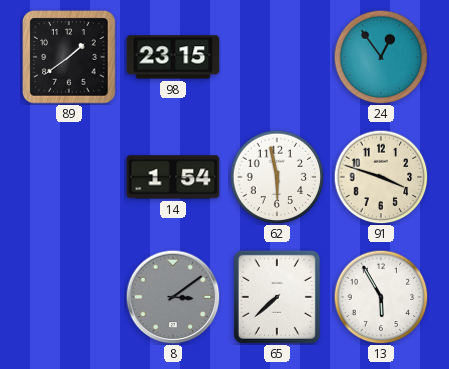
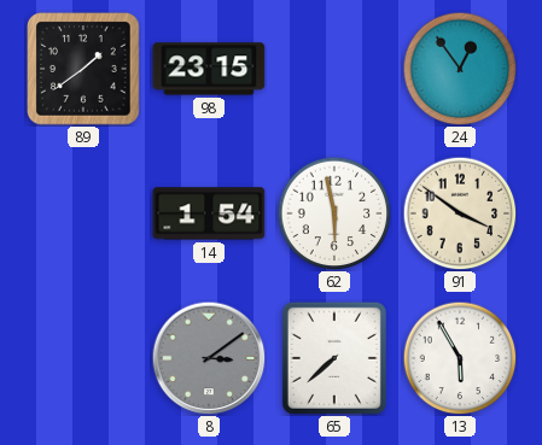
91: 3:48 -> 3:51
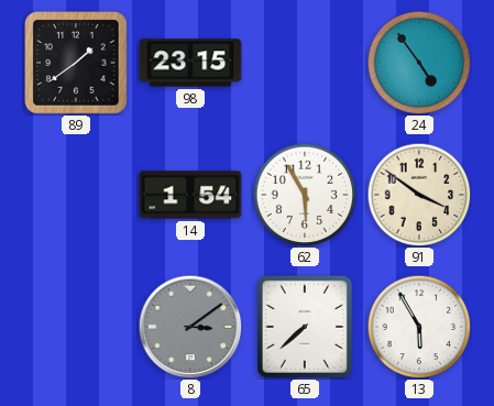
24: 12:54 -> 4:54
62: 5:58 -> 5:55
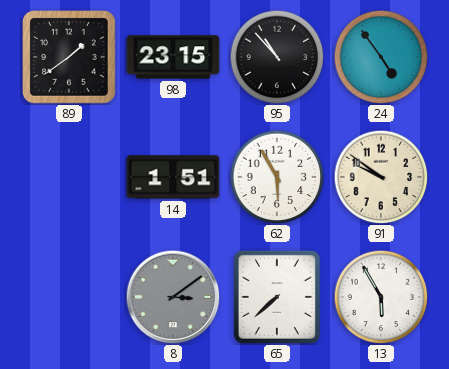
95: none -> 10:53
14: 1:54 -> 1:51
91: 3:51 -> 9:51
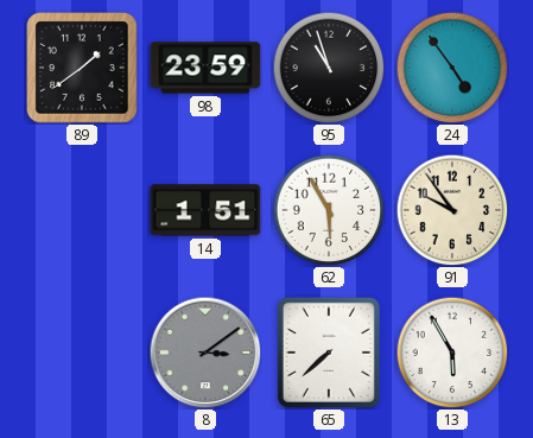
98: 23:15 -> 23:59
95: 10:53 -> 10:57
91: 9:51 -> 9:54
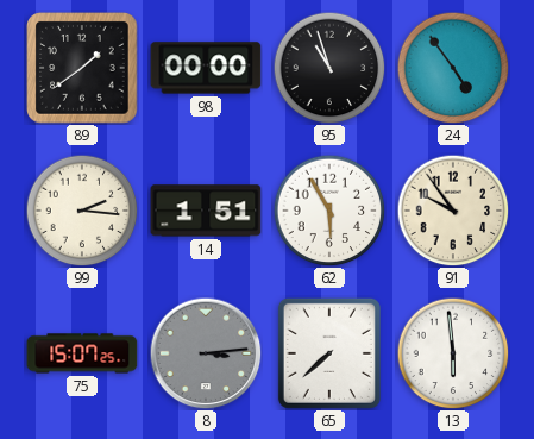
98: 23:59 -> 00:00
99: none -> 2:16
75: none -> 15:07
8: 3:09 -> 3:14
13: 5:55 -> 5:59
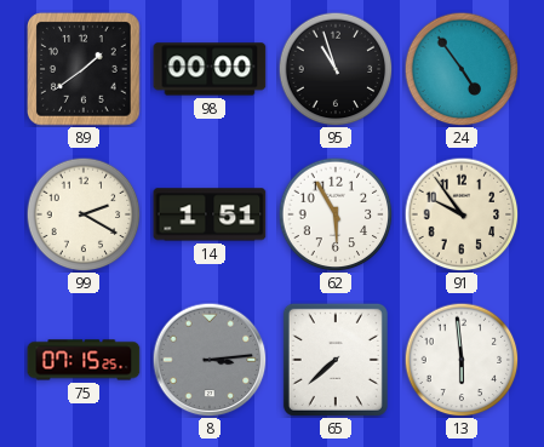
99: 2:16 -> 2:20
75: 15:07 -> 07:15
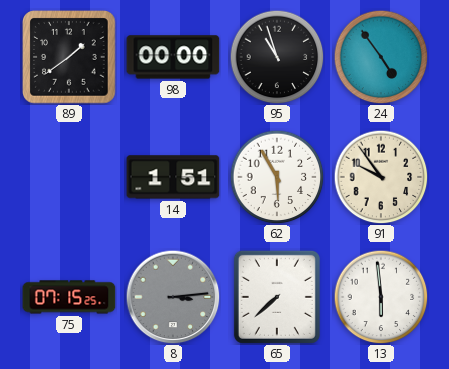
99: 2:20 -> none
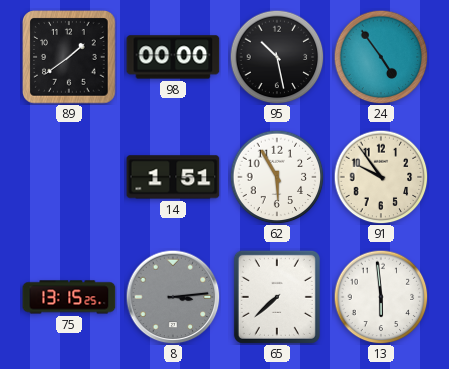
95: 10:57 -> 10:28
75: 07:15 -> 13:15
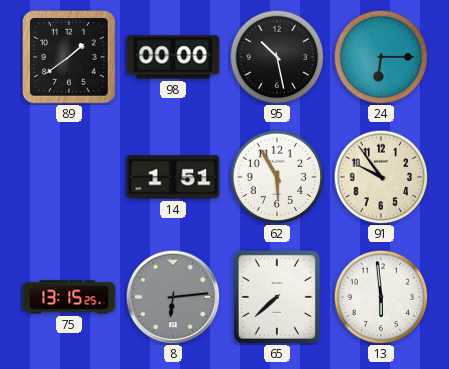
24: 4:54 -> 6:15
8: 3:14 -> 6:14
